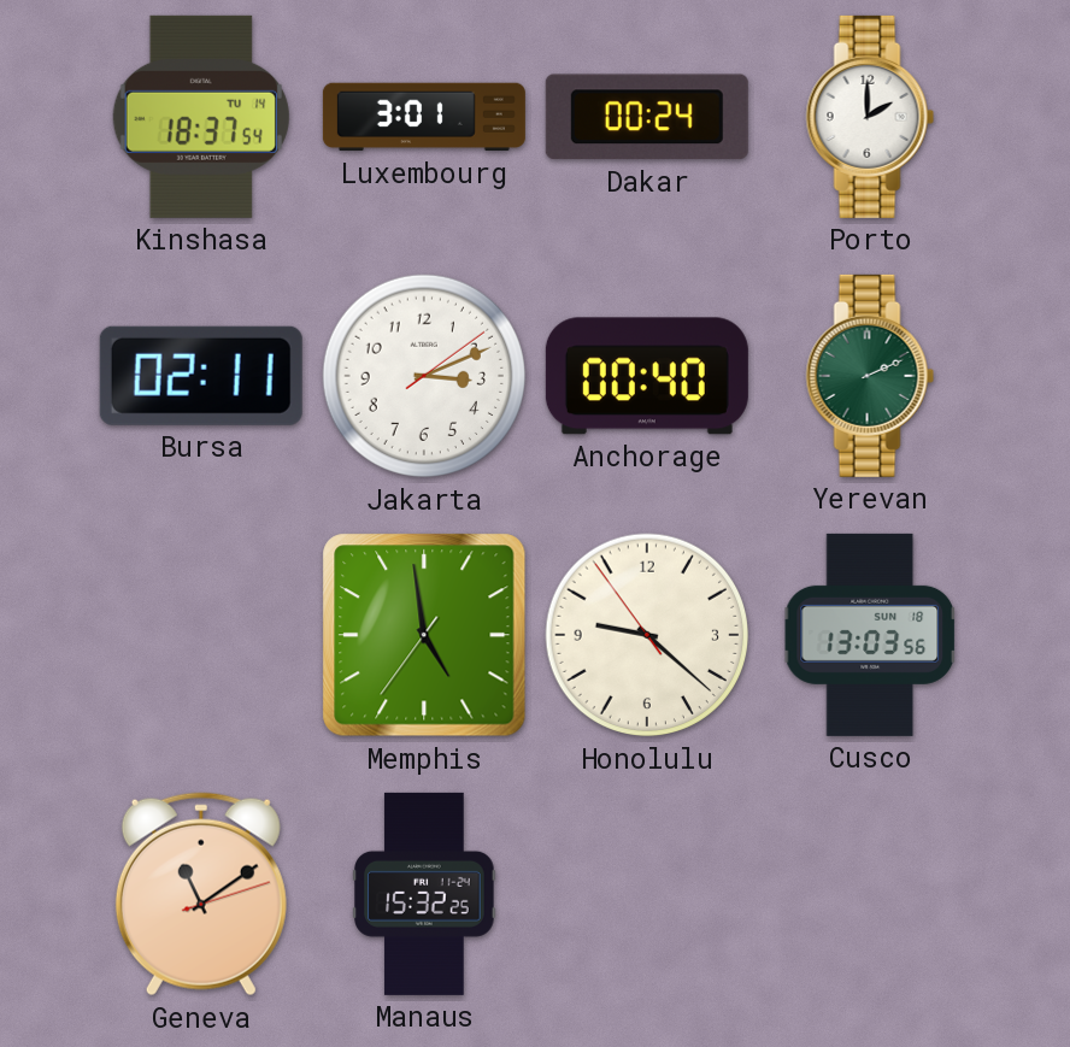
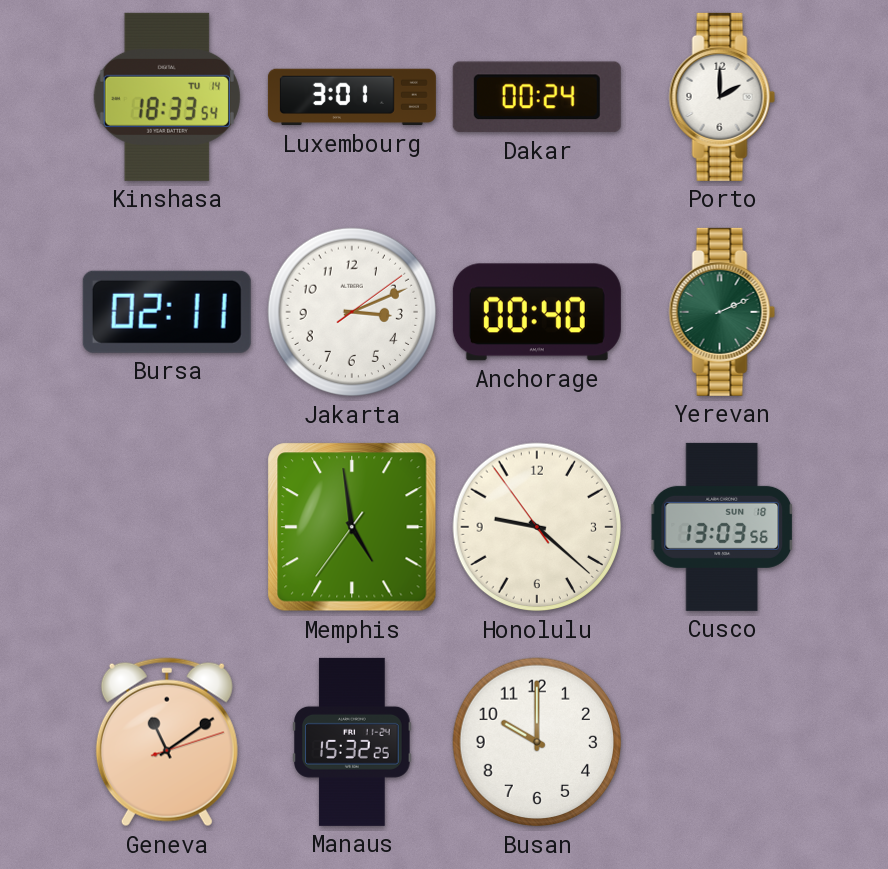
Kinshasa: 18:37 -> 18:33
Busan: none -> 10:00
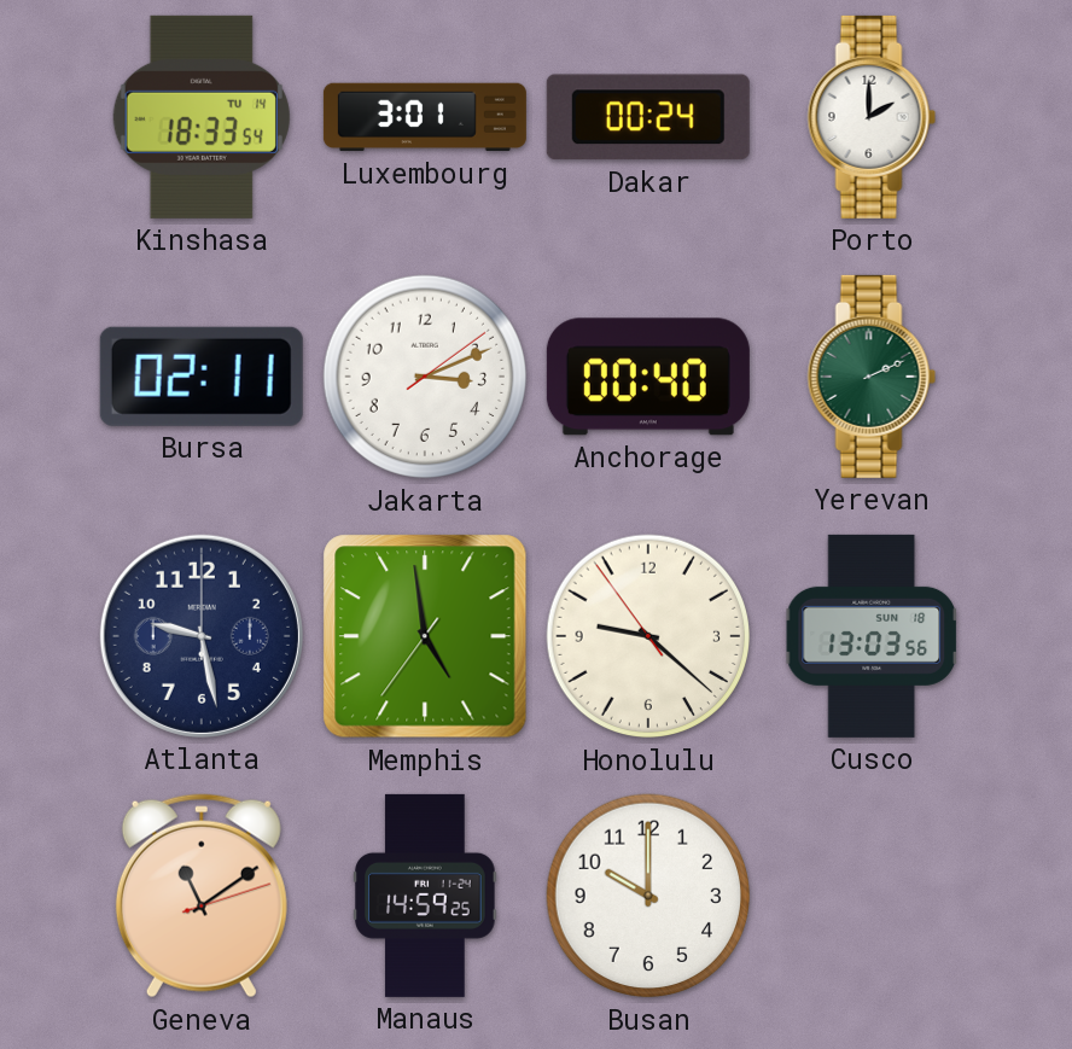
Atlanta: none -> 9:28
Manaus: 15:32 -> 14:59
